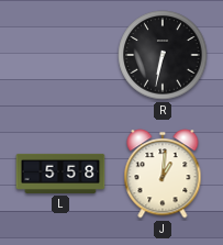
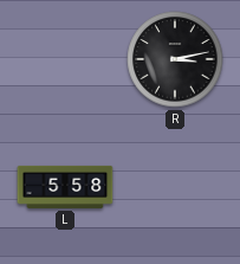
R: 6:32 -> 3:13
J: 1:01 -> none
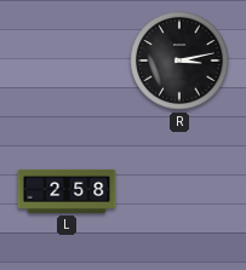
L: 5:58 -> 2:58
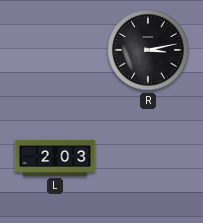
L: 2:58 -> 2:03
